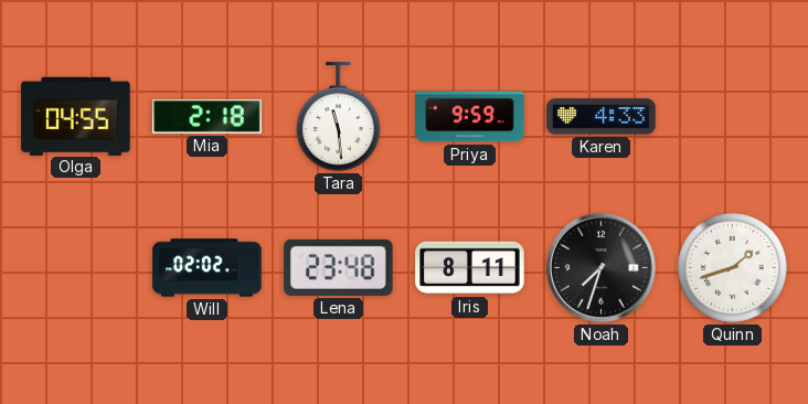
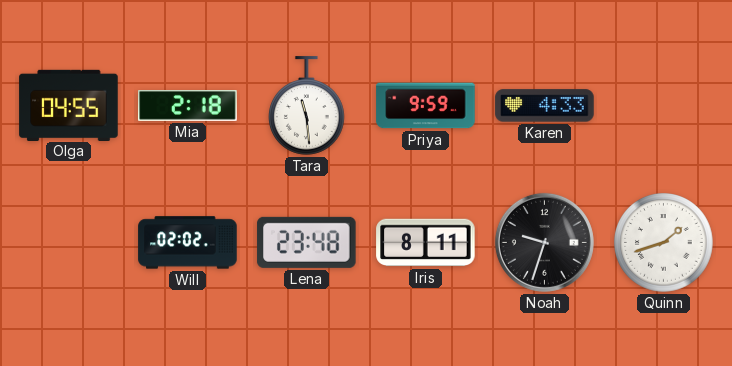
Noah: 7:33 -> 9:33
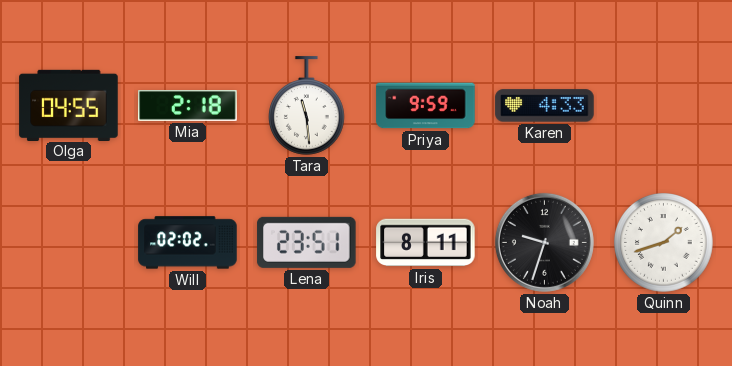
Lena: 23:48 -> 23:51
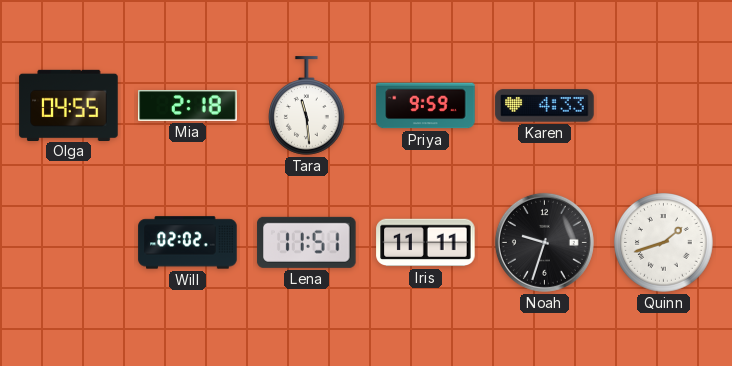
Lena: 23:51 -> 11:51
Iris: 8:11 -> 11:11
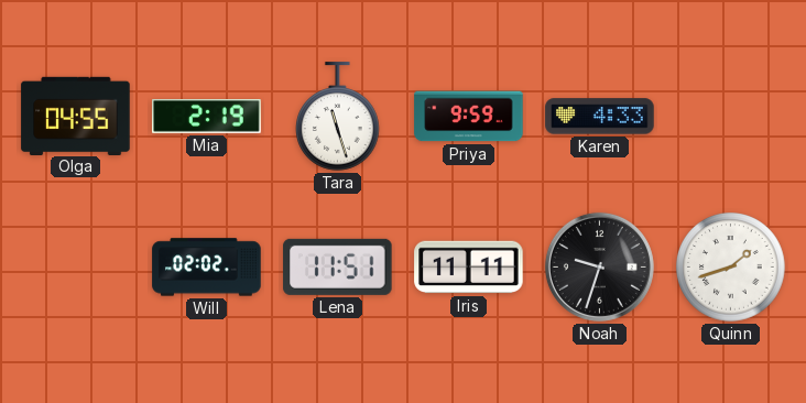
Mia: 2:18 -> 2:19
Tara: 11:29 -> 11:27
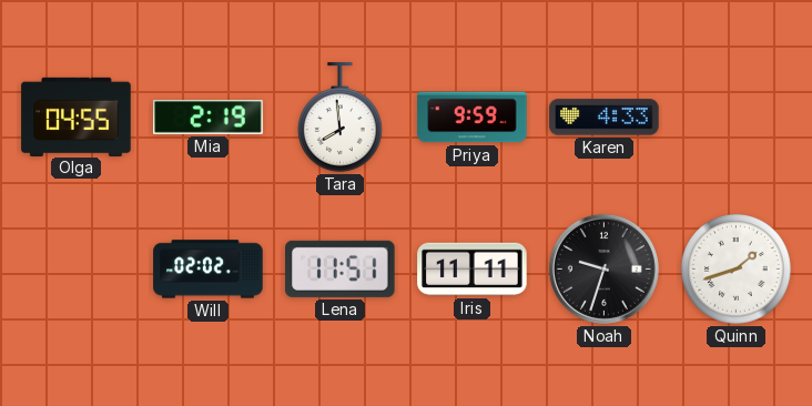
Tara: 11:27 -> 7:59
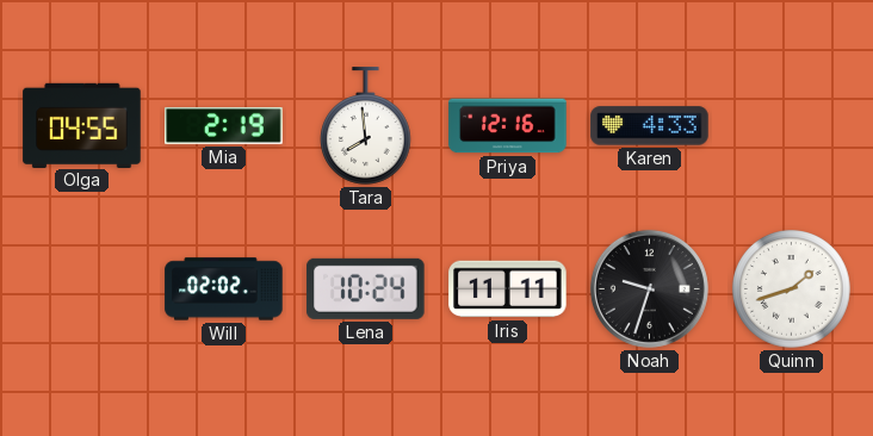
Priya: 9:59 -> 12:16
Lena: 11:51 -> 10:24
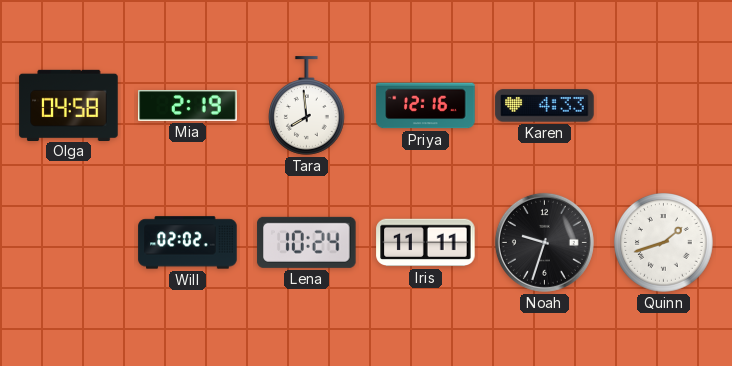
Olga: 04:55 -> 04:58
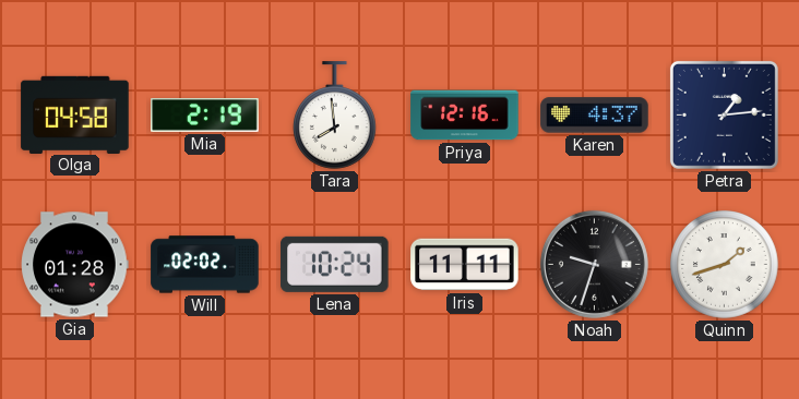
Karen: 4:33 -> 4:37
Petra: none -> 1:14
Gia: none -> 01:28
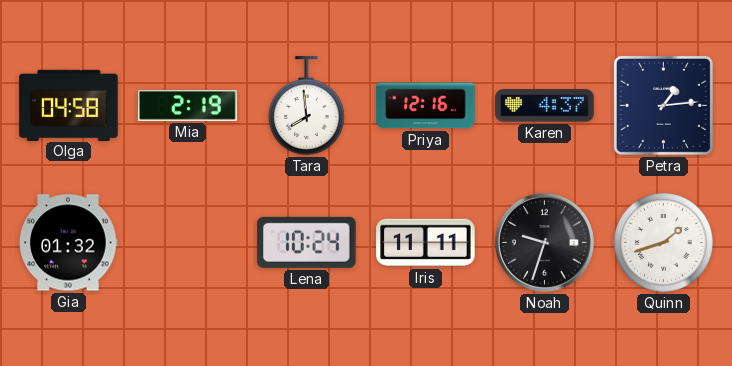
Gia: 01:28 -> 01:32
Will: 02:02 -> none
